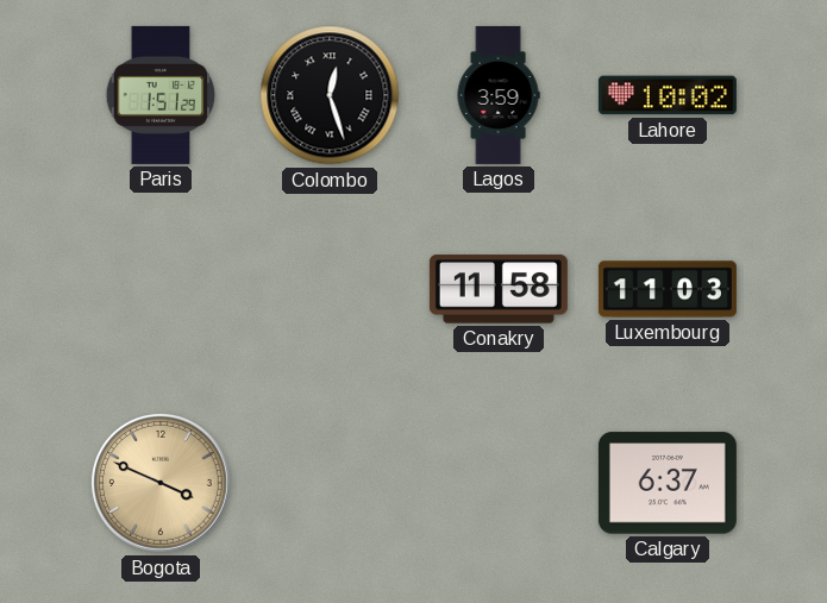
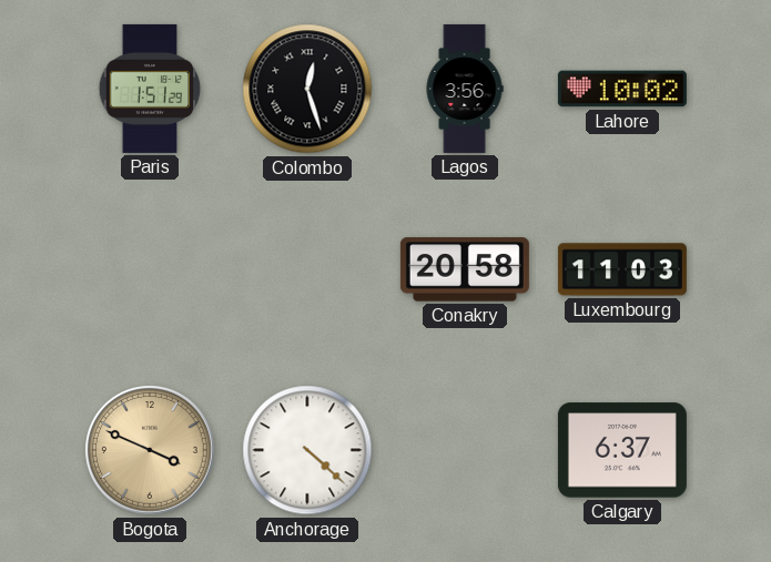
Lagos: 3:59 -> 3:56
Conakry: 11:58 -> 20:58
Anchorage: none -> 4:22
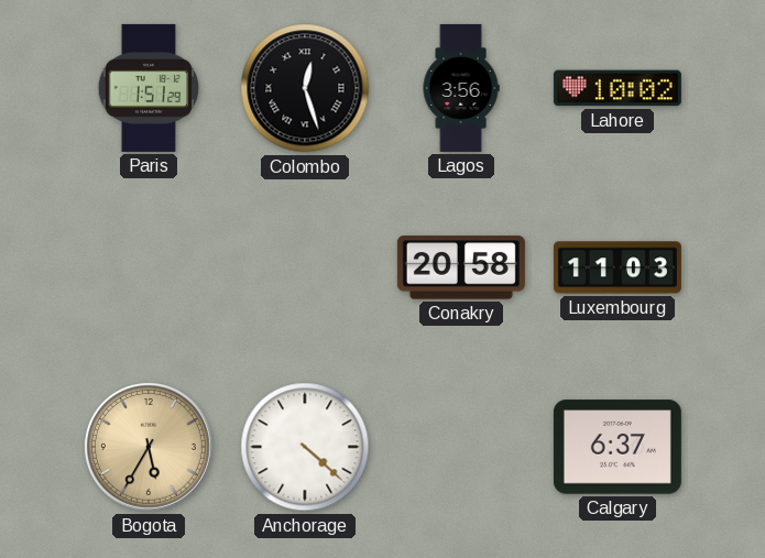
Bogota: 3:49 -> 5:35
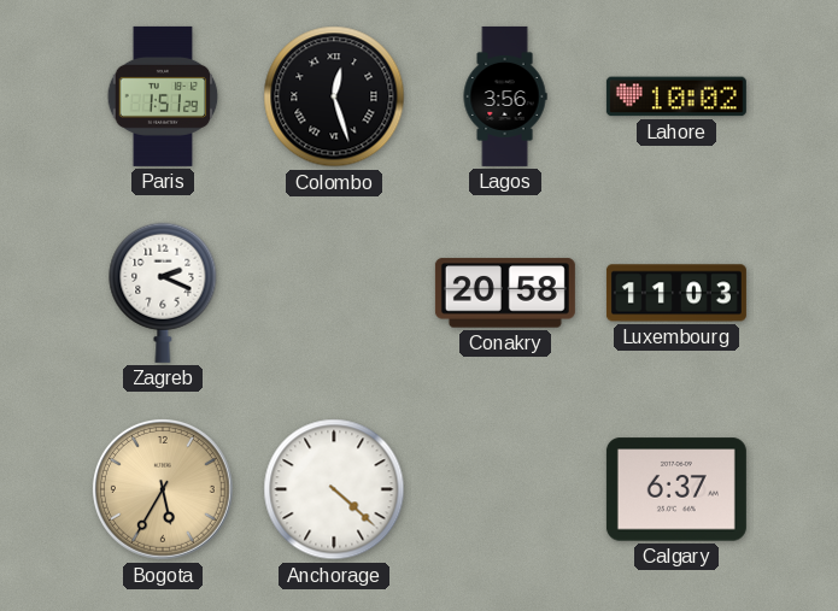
Zagreb: none -> 2:19
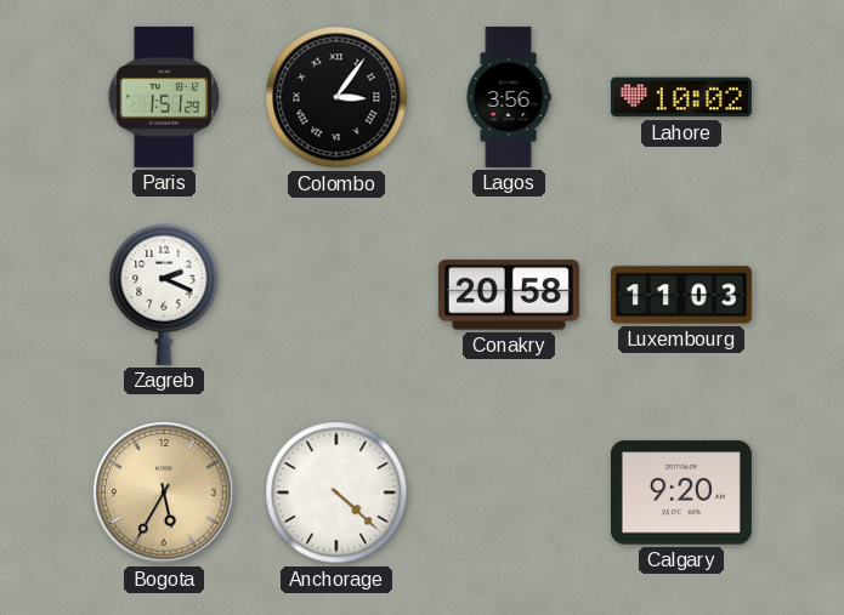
Colombo: 12:27 -> 3:06
Calgary: 6:37 -> 9:20
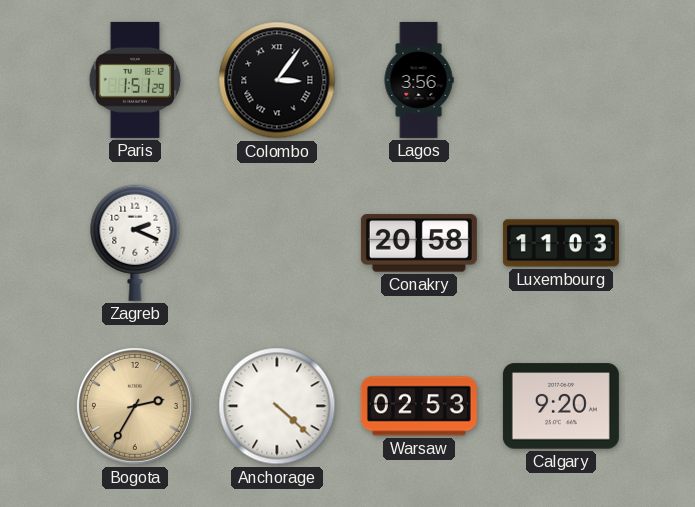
Lahore: 10:02 -> none
Bogota: 5:35 -> 2:35
Warsaw: none -> 02:53
